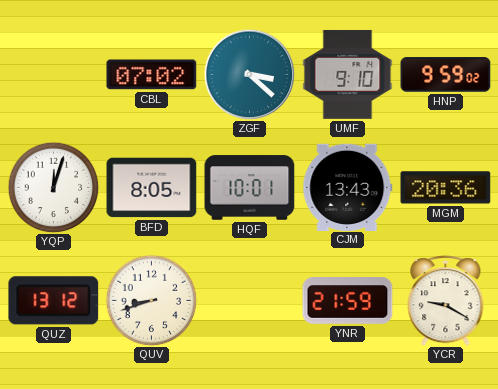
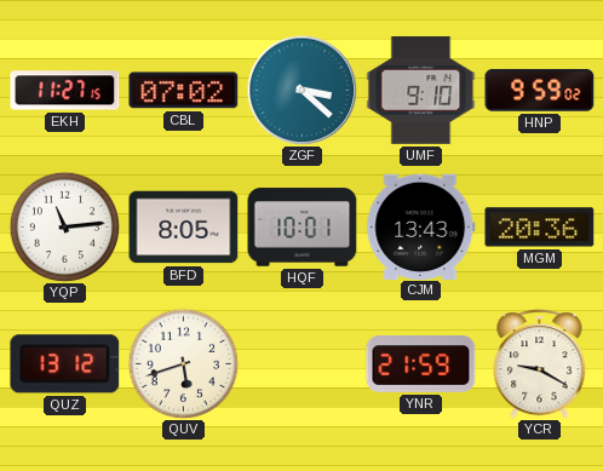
EKH: none -> 11:27
YQP: 12:03 -> 11:14
QUV: 8:42 -> 5:42
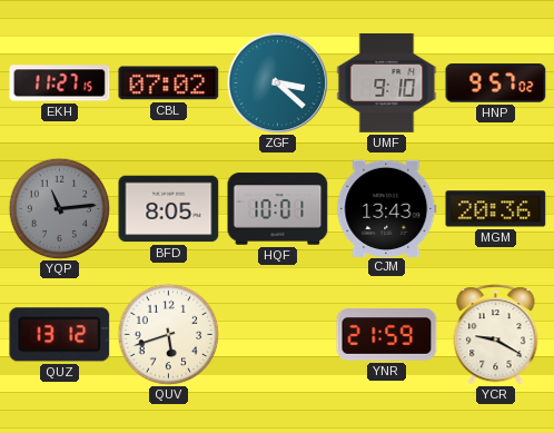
HNP: 9:59 -> 9:57
YQP dial: white -> grey
